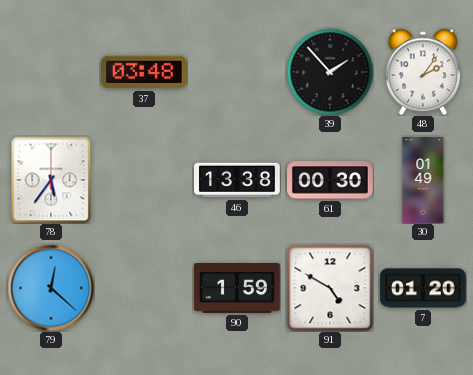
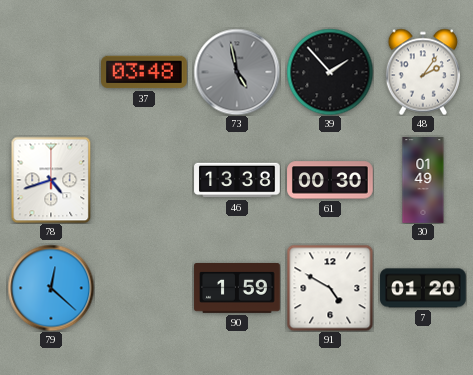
73: none -> 4:58
78: 5:36 -> 4:42
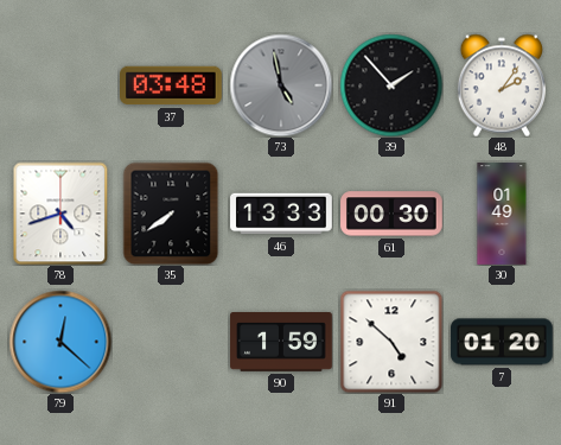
35: none -> 7:39
46: 13:38 -> 13:33
91: 4:50 -> 4:52
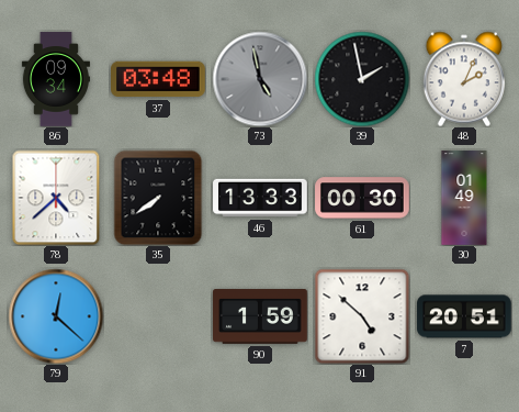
86: none -> 09:34
39: 1:53 -> 1:58
48: 2:06 -> 2:04
78: 4:42 -> 4:38
7: 01:20 -> 20:51
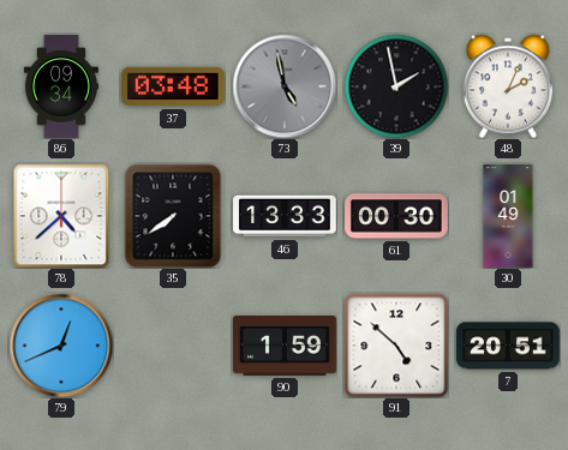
79: 12:22 -> 12:41
